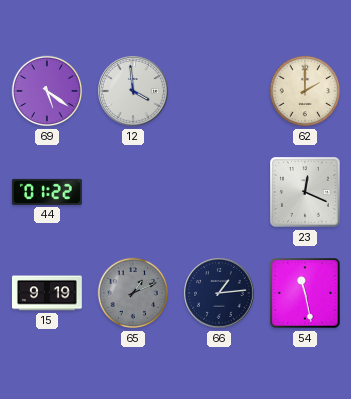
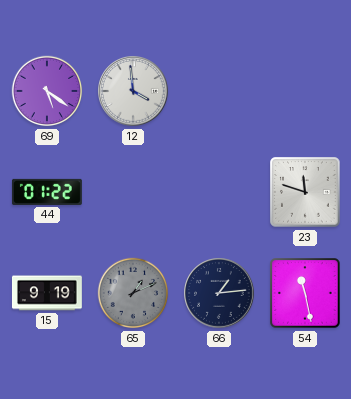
62: 2:00 -> none
23: 12:19 -> 11:48
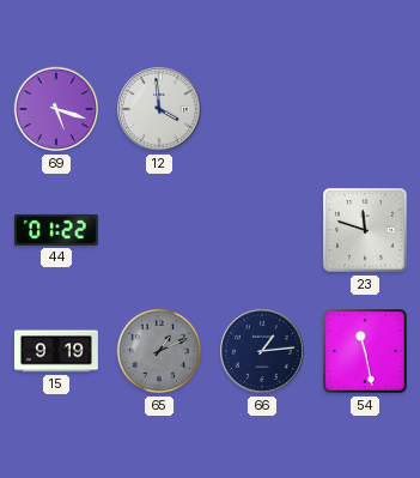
69: 5:21 -> 5:18
